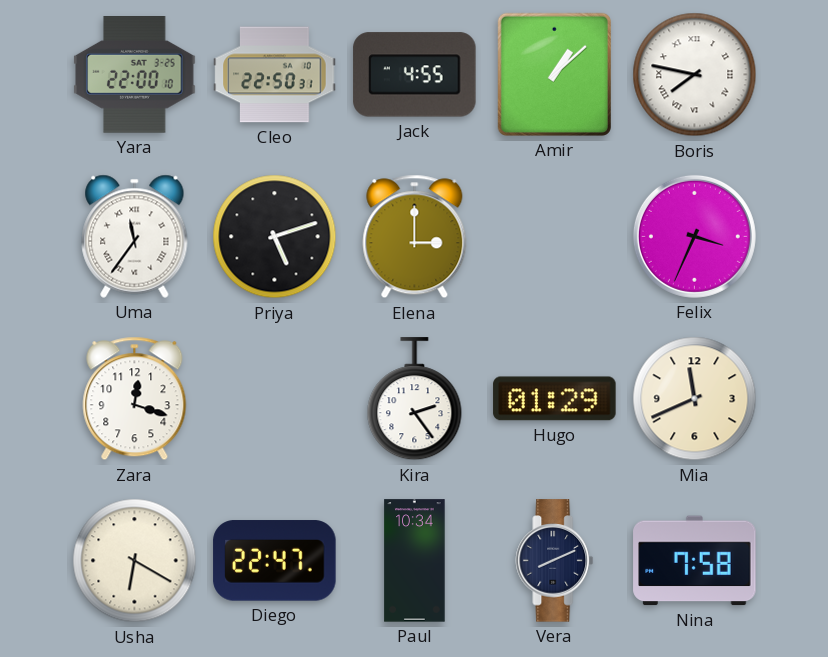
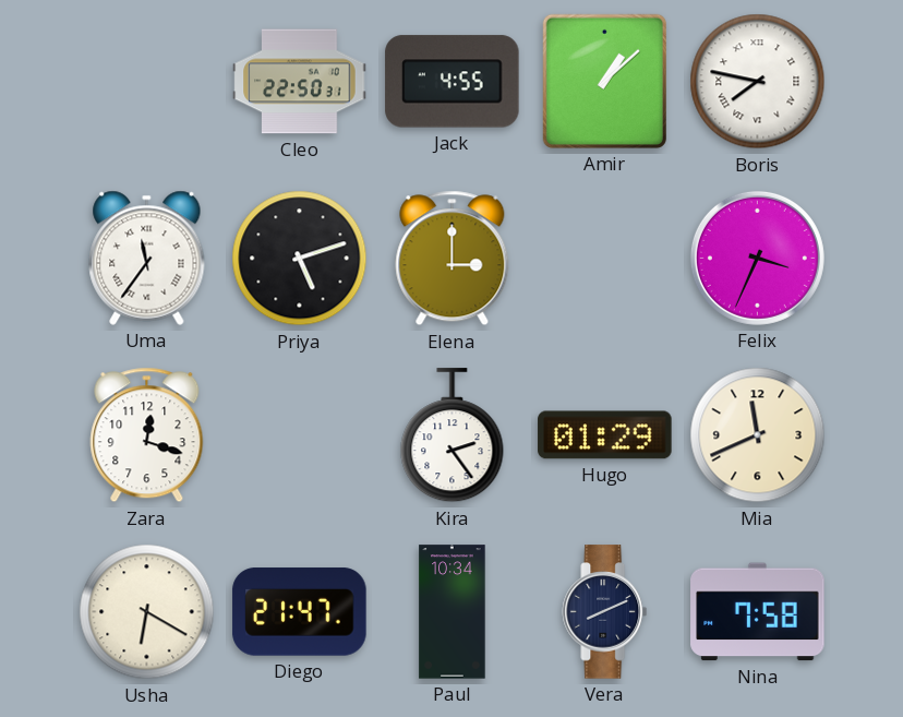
Yara: 22:00 -> none
Diego: 22:47 -> 21:47
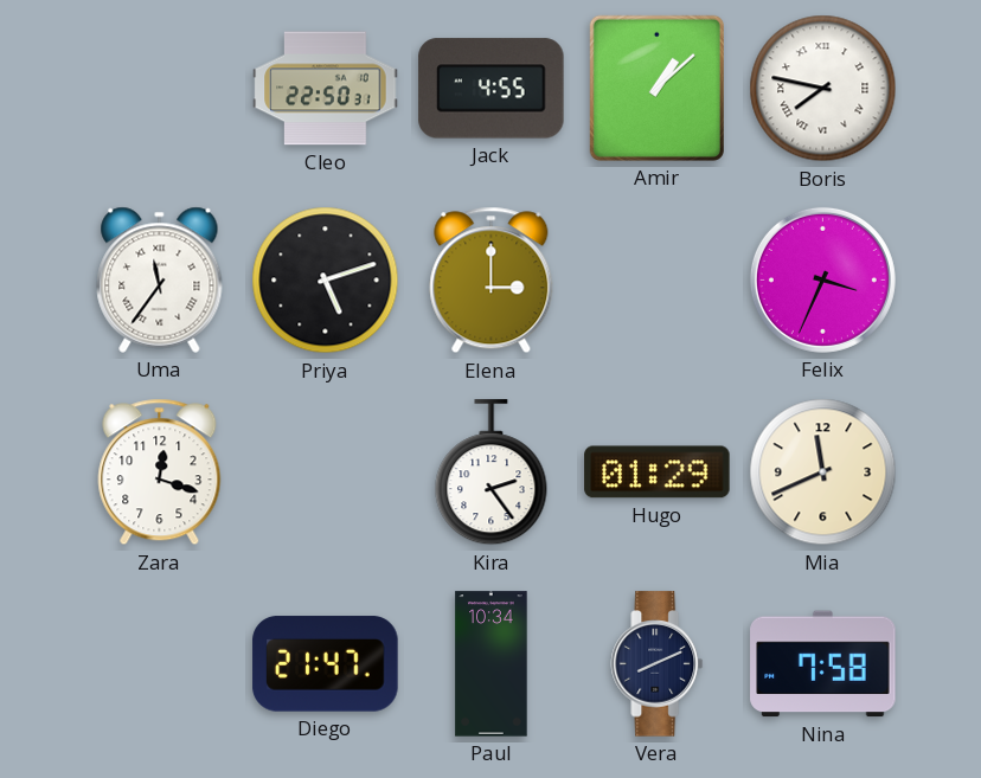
Usha: 6:20 -> none
